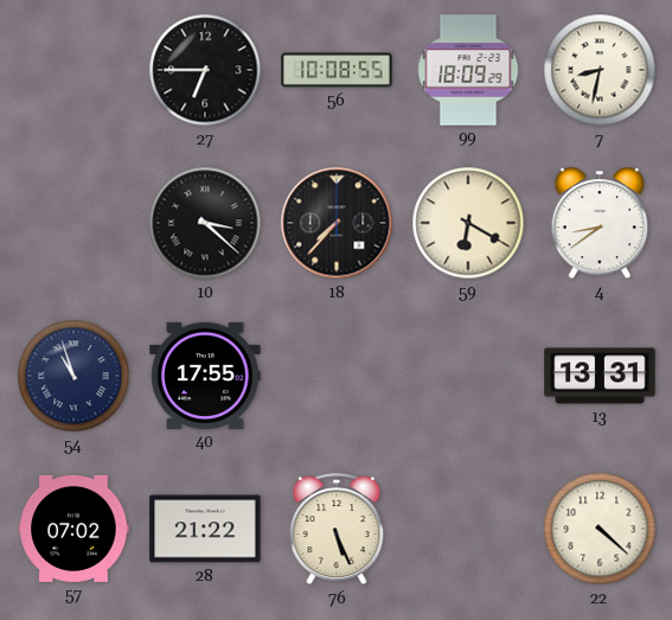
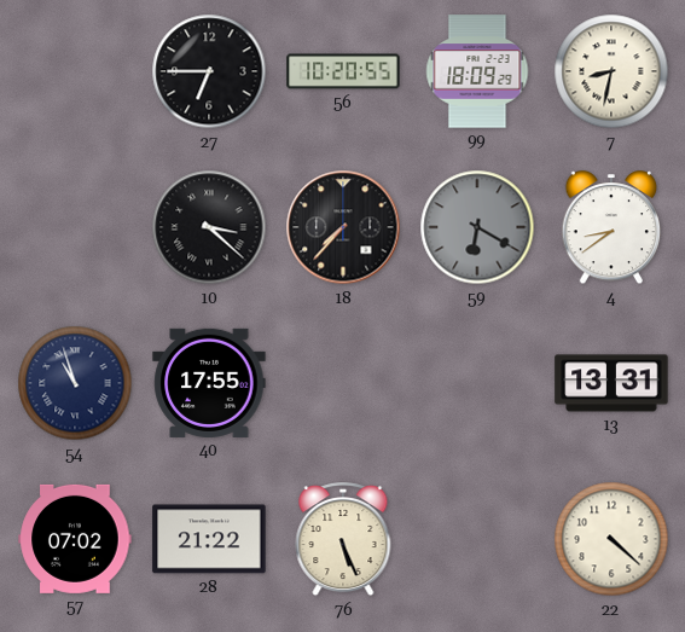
56: 10:08 -> 10:20
59 dial: cream -> grey
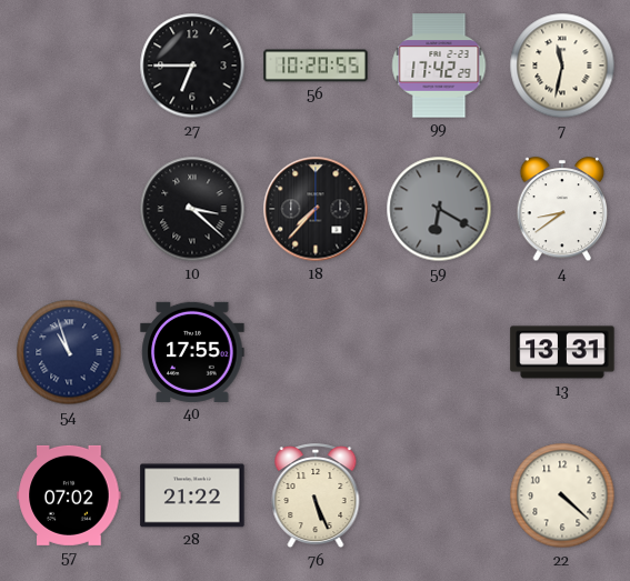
99: 18:09 -> 17:42
7: 8:32 -> 11:32
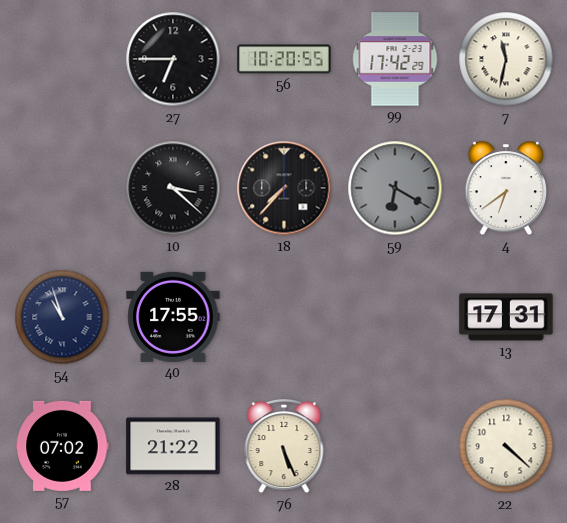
4: 8:39 -> 6:39
13: 13:31 -> 17:31
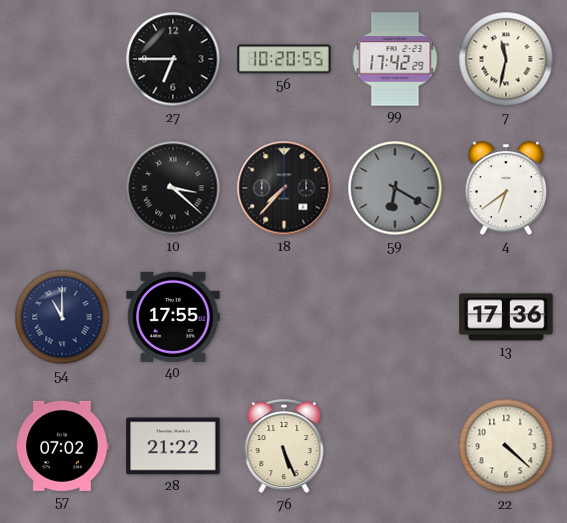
54: 10:57 -> 11:00
13: 17:31 -> 17:36
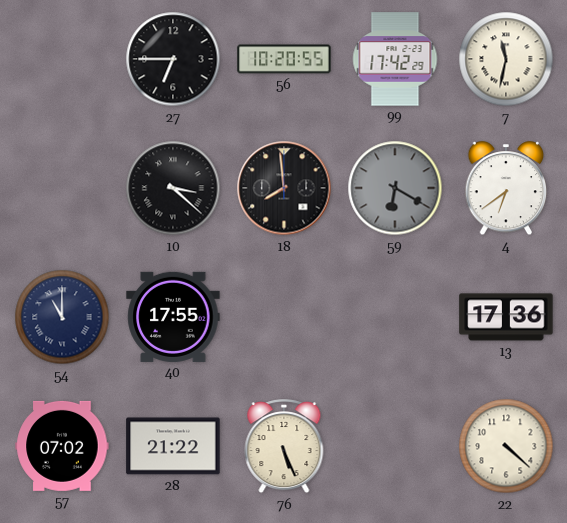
18: 7:37 -> 7:59
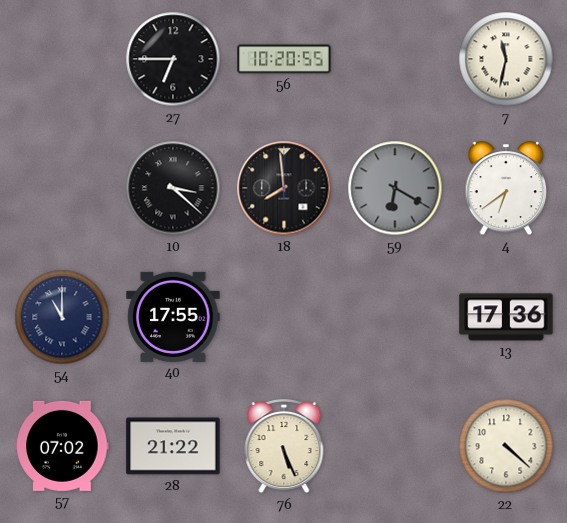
99: 17:42 -> none
